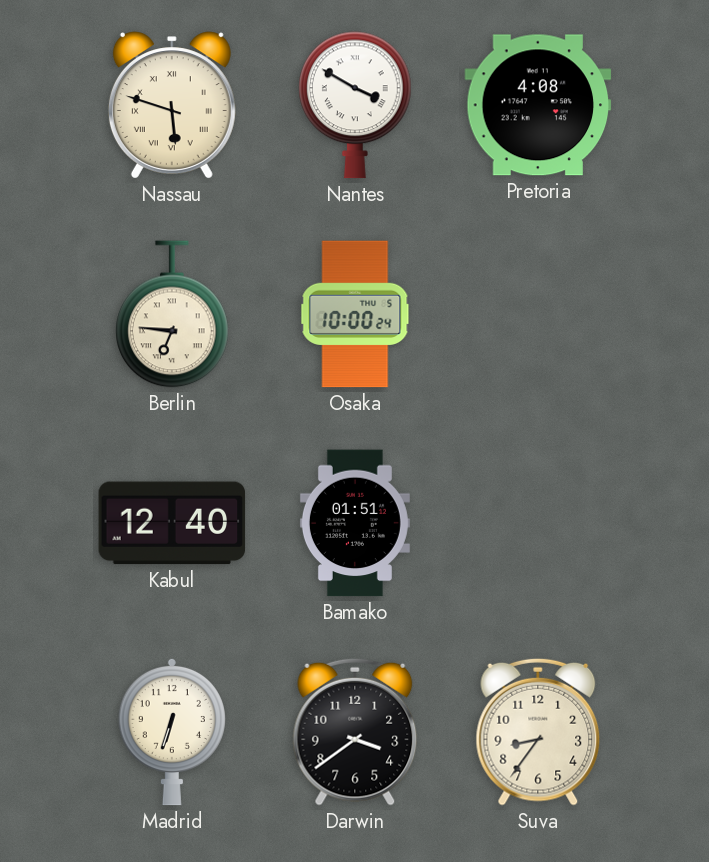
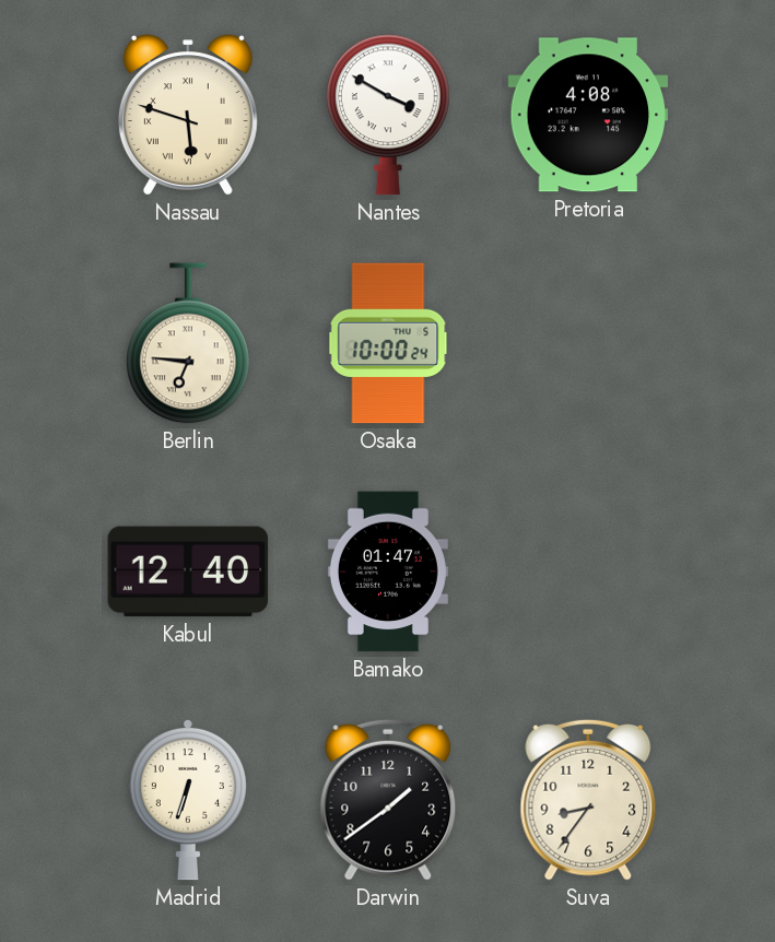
Bamako: 01:51 -> 01:47
Darwin: 3:39 -> 1:39
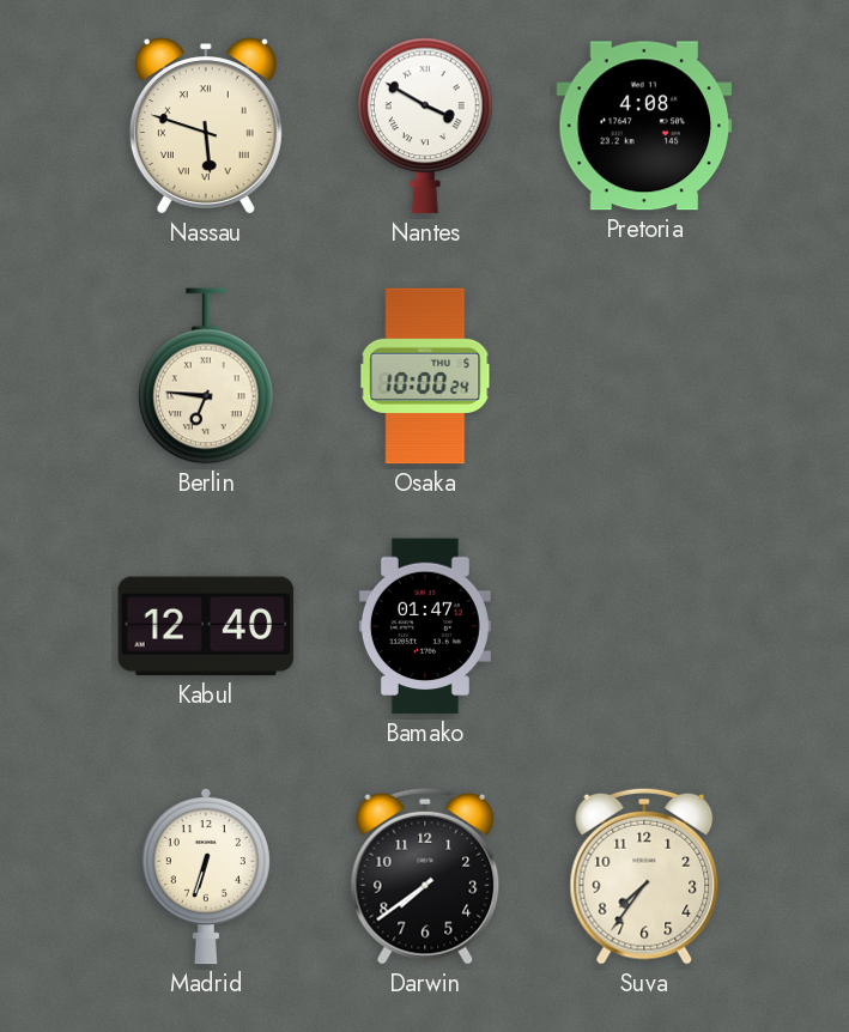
Darwin: 1:39 -> 7:39
Suva: 8:36 -> 7:36
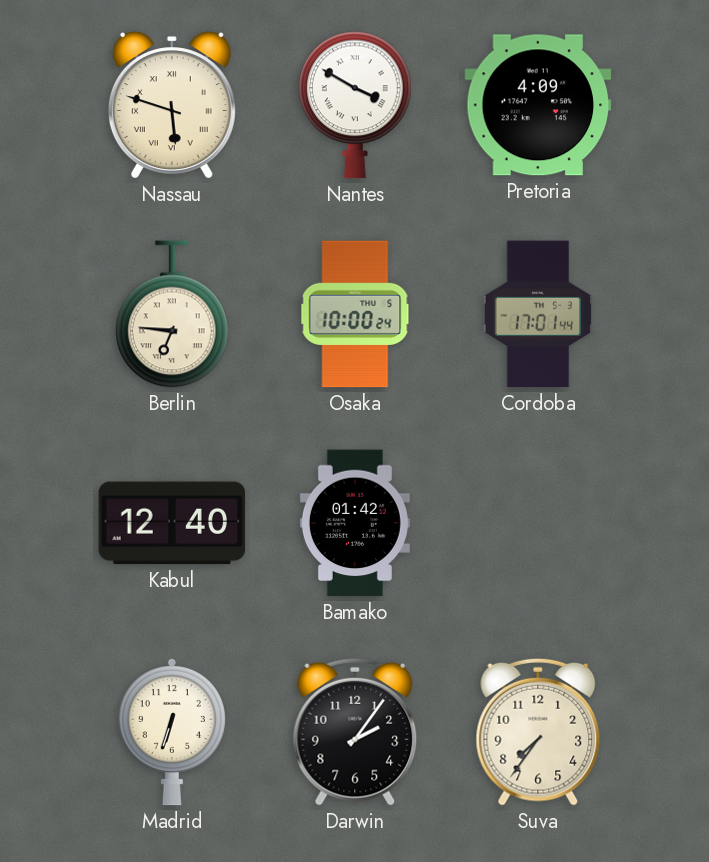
Pretoria: 4:08 -> 4:09
Cordoba: none -> 17:01
Bamako: 01:47 -> 01:42
Darwin: 7:39 -> 2:06
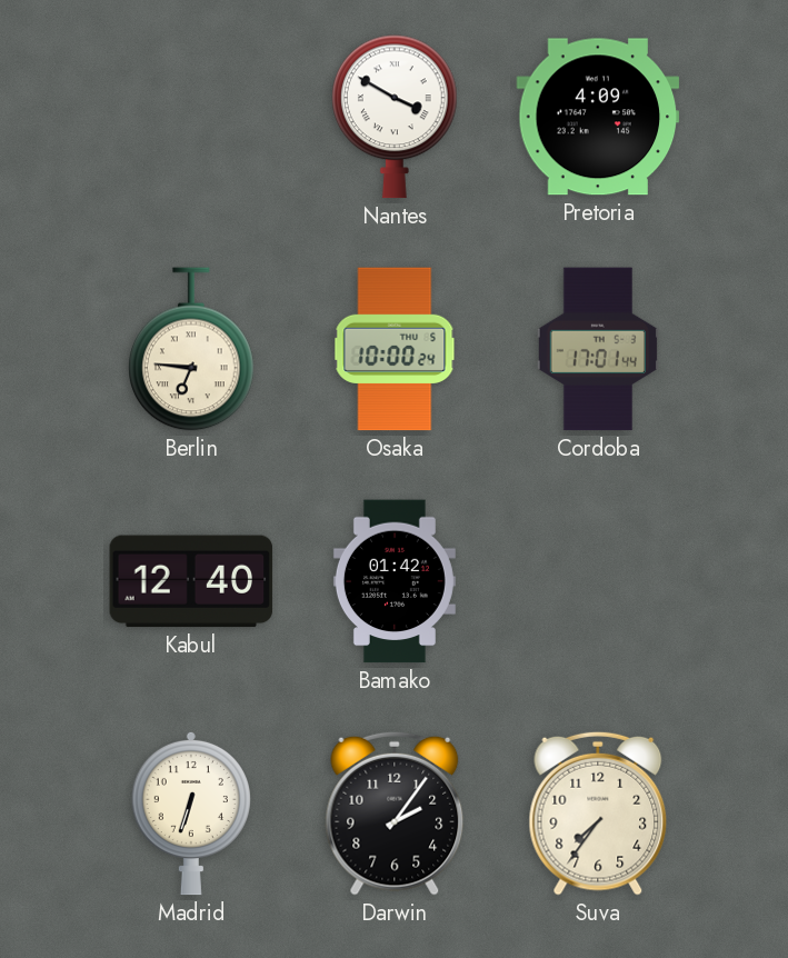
Nassau: 5:48 -> none
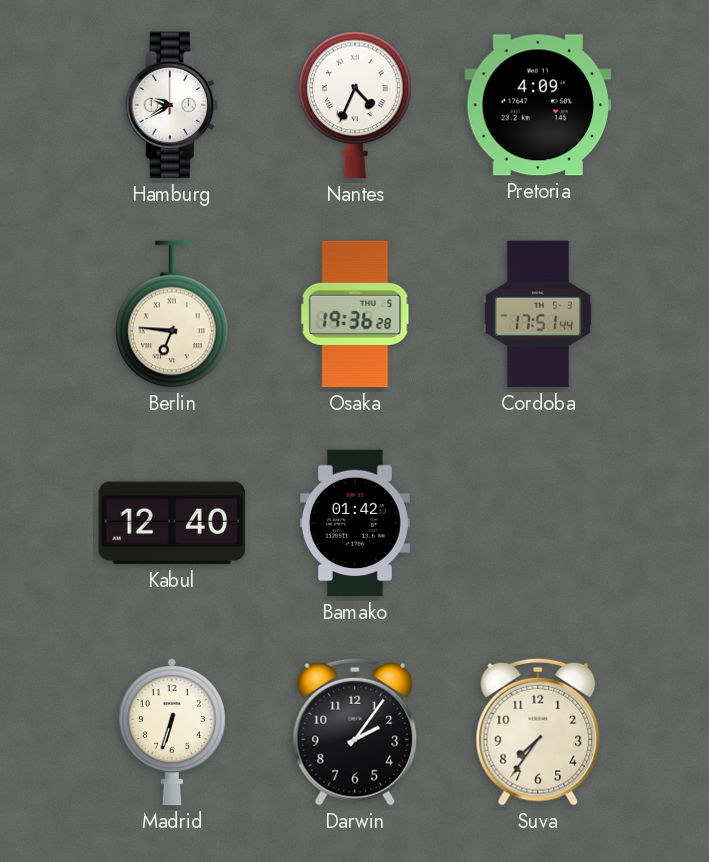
Hamburg: none -> 9:40
Nantes: 3:50 -> 4:34
Osaka: 10:00 -> 19:36
Cordoba: 17:01 -> 17:51
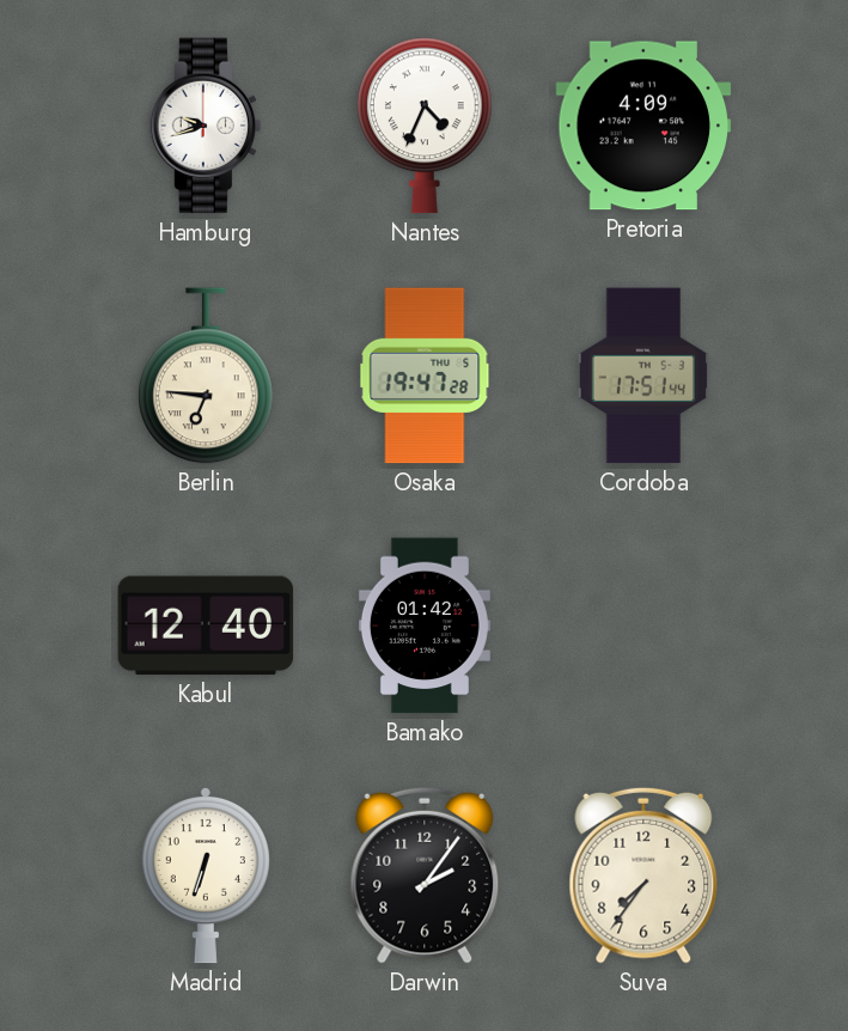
Hamburg: 9:40 -> 9:42
Osaka: 19:36 -> 19:47
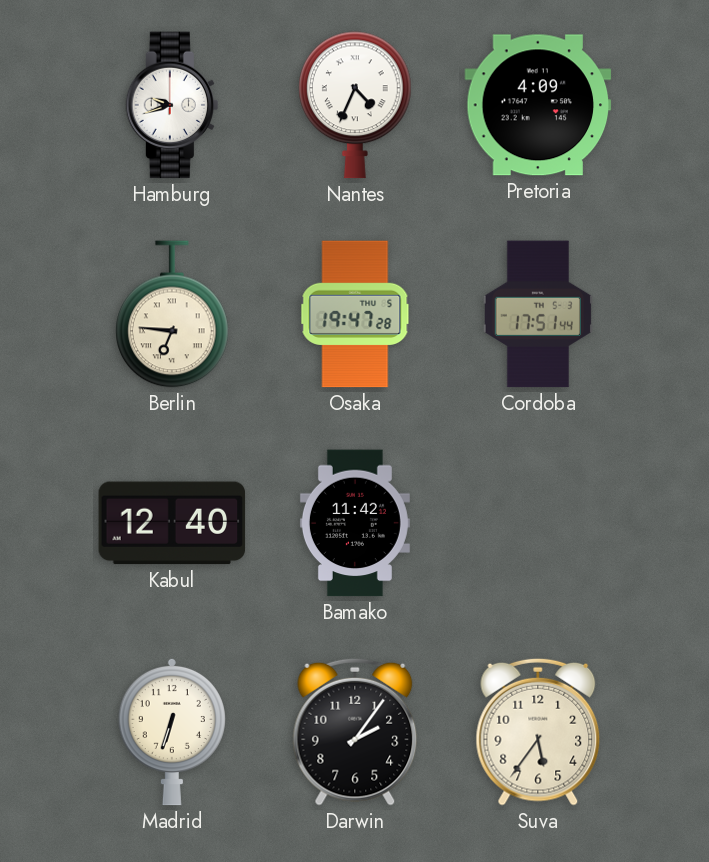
Bamako: 01:42 -> 11:42
Suva: 7:36 -> 5:36
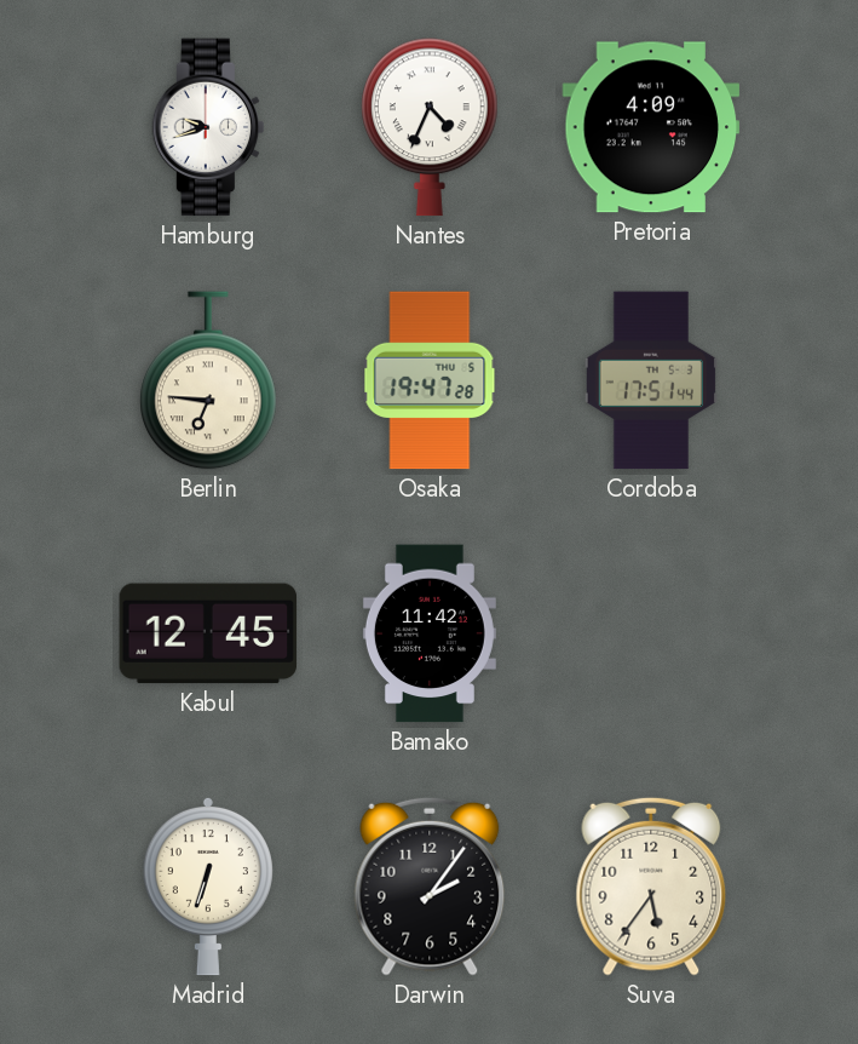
Kabul: 12:40 -> 12:45
